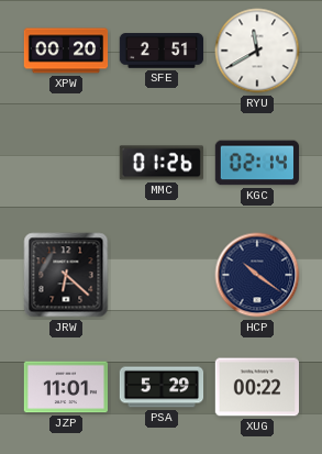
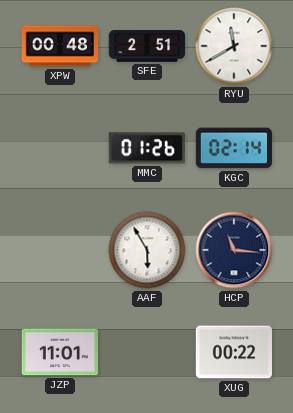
XPW: 00:20 -> 00:48
JRW: 6:22 -> none
AAF: none -> 5:55
HCP: 10:21 -> 11:16
PSA: 5:29 -> none
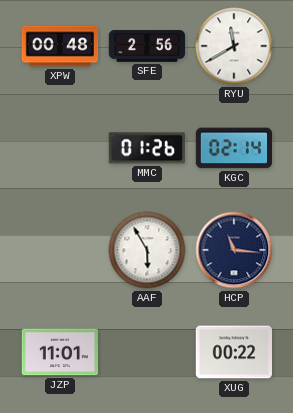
SFE: 2:51 -> 2:56
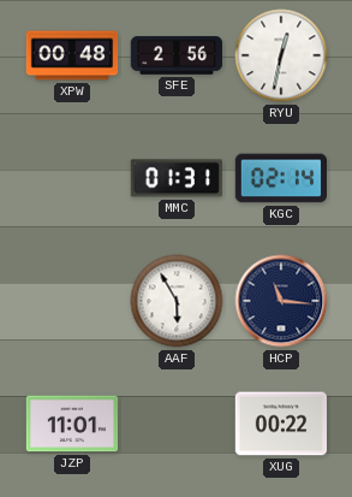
RYU: 11:40 -> 12:32
MMC: 01:26 -> 01:31
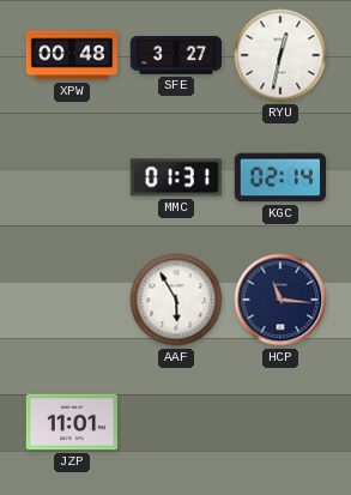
SFE: 2:56 -> 3:27
XUG: 00:22 -> none
